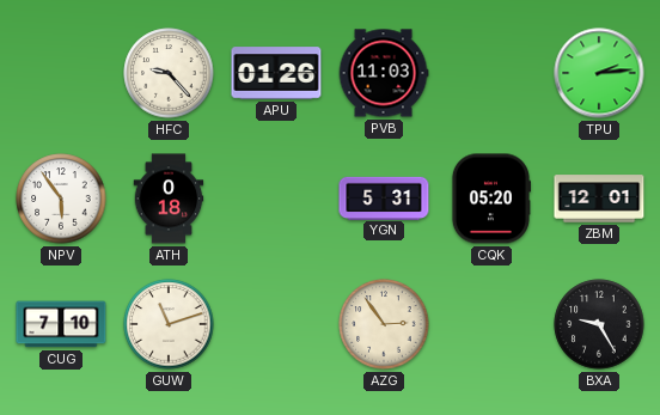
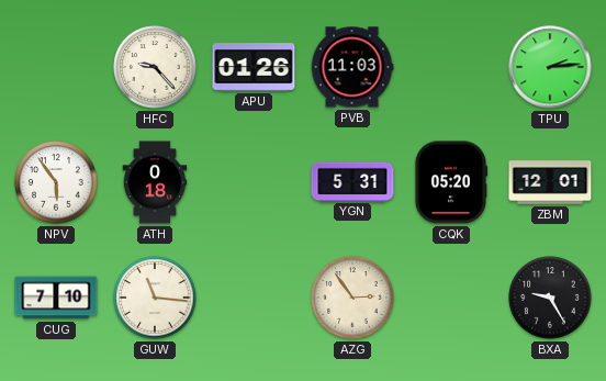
GUW: 11:12 -> 11:16
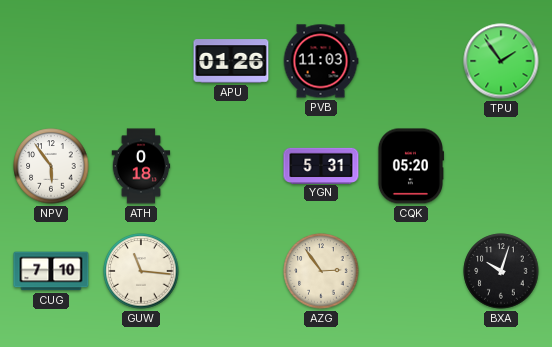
HFC: 9:23 -> none
TPU: 2:14 -> 1:54
ZBM: 12:01 -> none
BXA: 9:25 -> 10:03
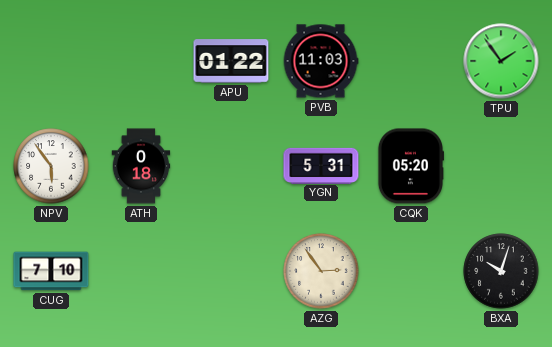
APU: 01:26 -> 01:22
GUW: 11:16 -> none
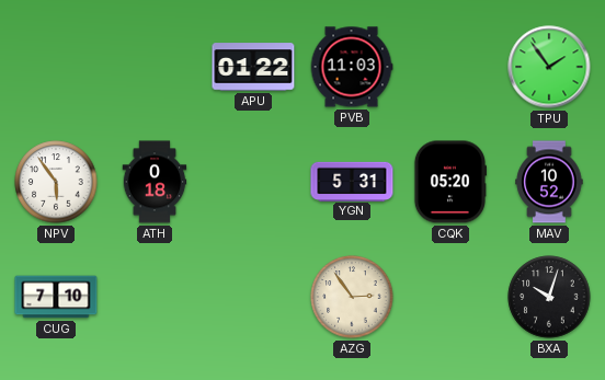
MAV: none -> 10:52
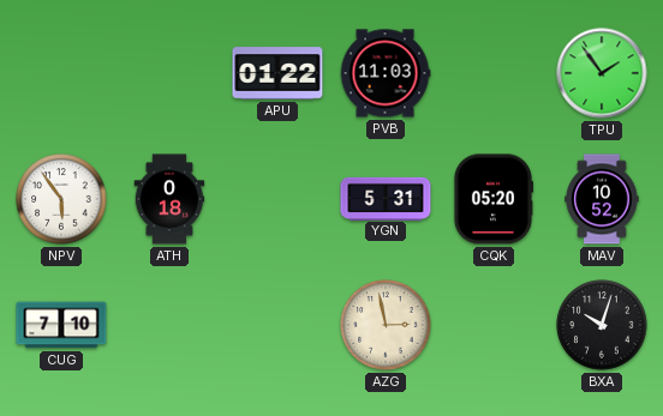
AZG: 2:54 -> 2:58
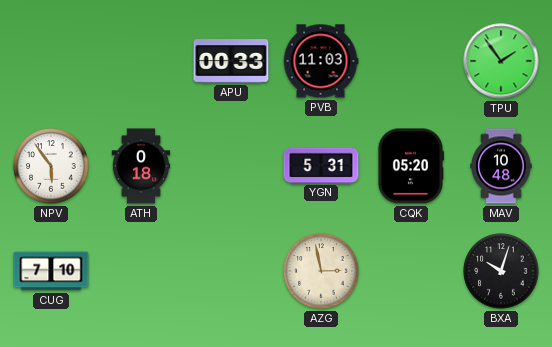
APU: 01:22 -> 00:33
MAV: 10:52 -> 10:48
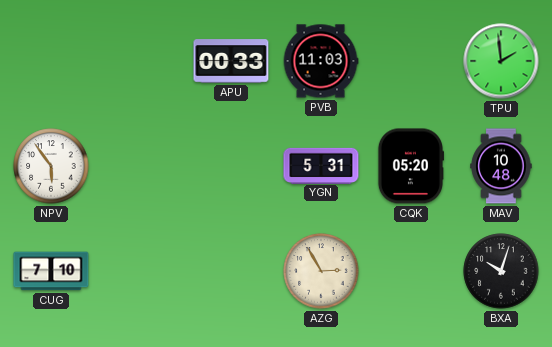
TPU: 1:54 -> 1:59
ATH: 0:18 -> none
AZG: 2:58 -> 2:55
